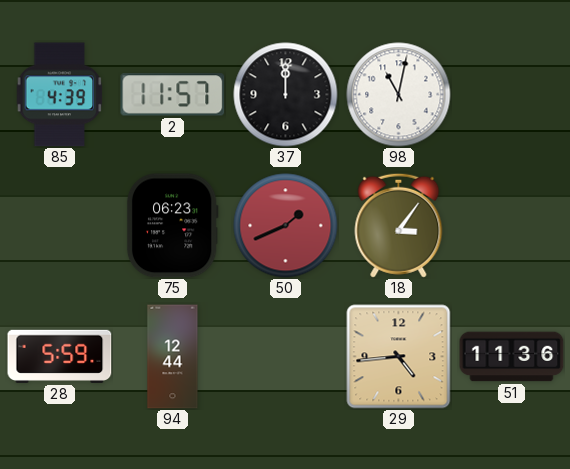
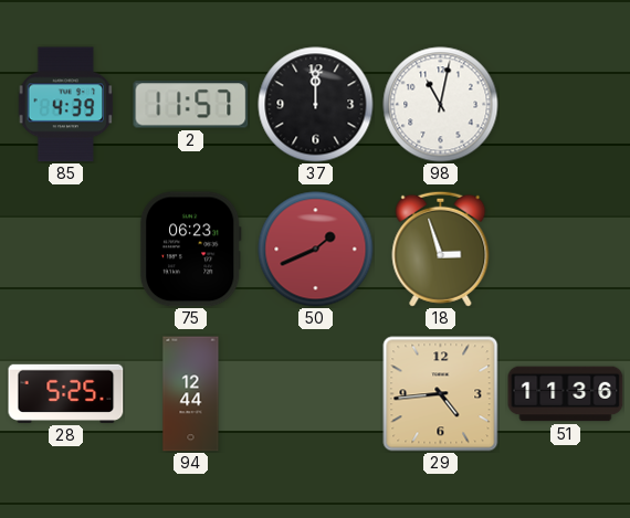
18: 3:06 -> 2:57
28: 5:59 -> 5:25
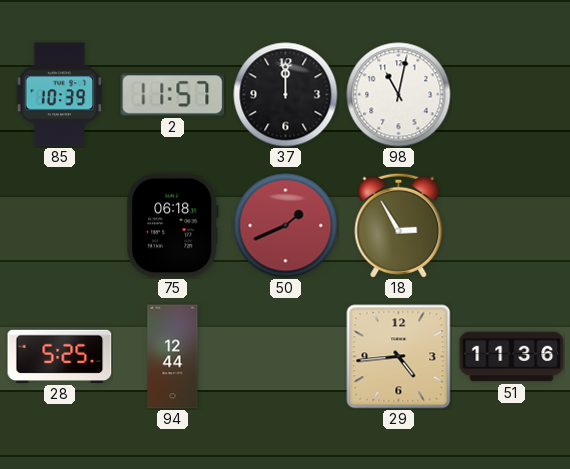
85: 4:39 -> 10:39
75: 06:23 -> 06:18
18: 2:57 -> 2:55
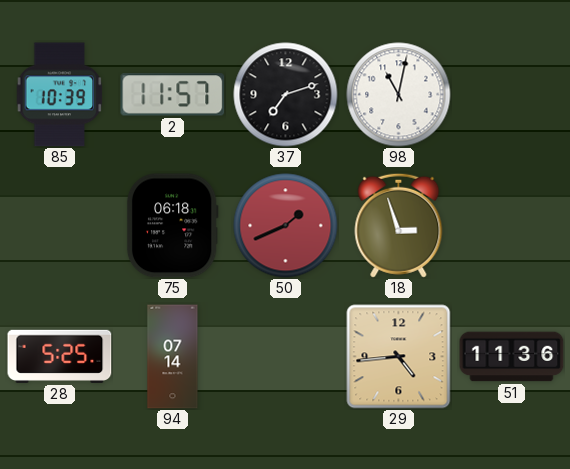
37: 12:00 -> 7:12
18: 2:55 -> 2:57
94: 12:44 -> 07:14
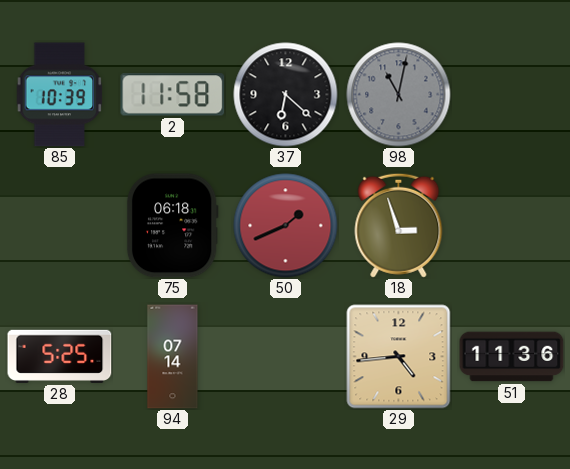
2: 11:57 -> 11:58
37: 7:12 -> 6:22
98 dial: white -> grey
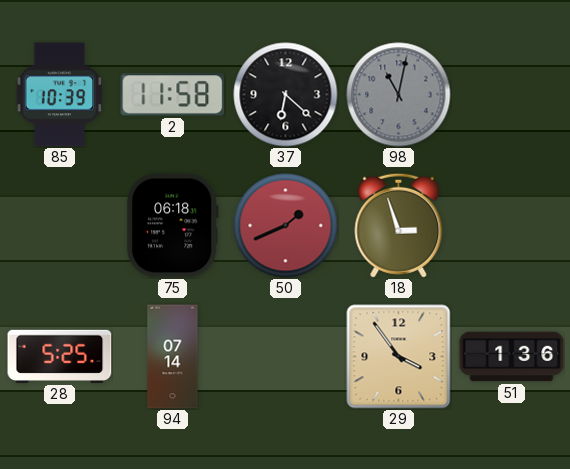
29: 4:44 -> 3:54
51: 11:36 -> 1:36
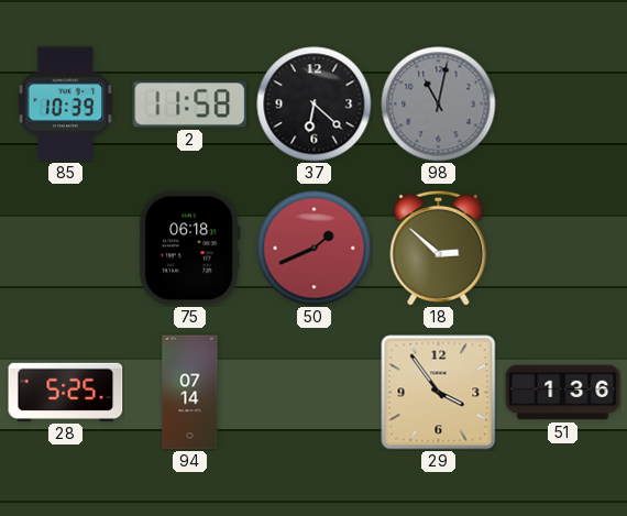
18: 2:57 -> 2:52
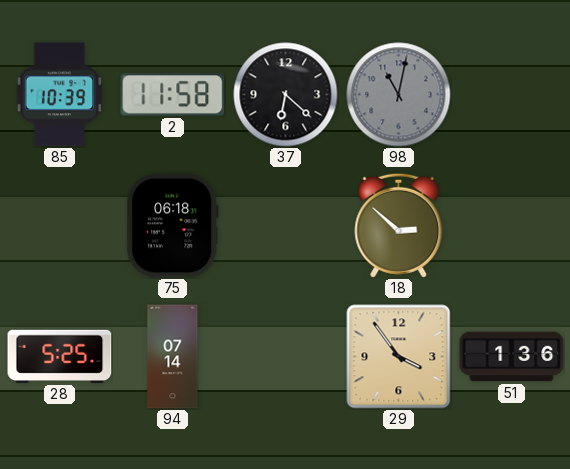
50: 1:41 -> none
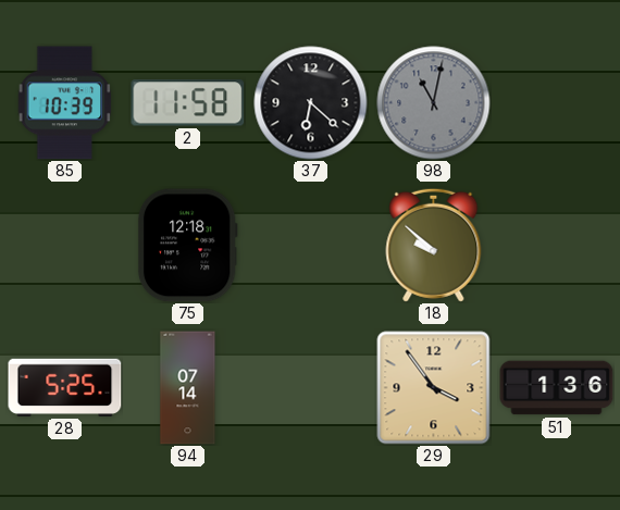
75: 06:18 -> 12:18
18: 2:52 -> 9:52
